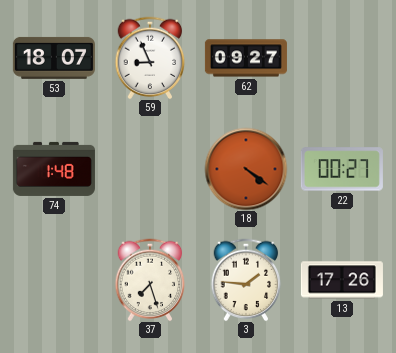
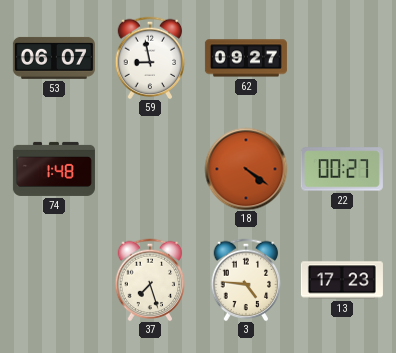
53: 18:07 -> 06:07
59: 8:56 -> 8:58
3: 1:46 -> 4:46
13: 17:26 -> 17:23
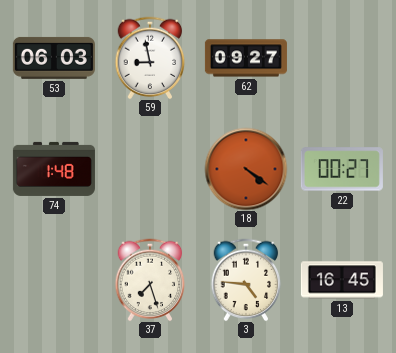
53: 06:07 -> 06:03
13: 17:23 -> 16:45
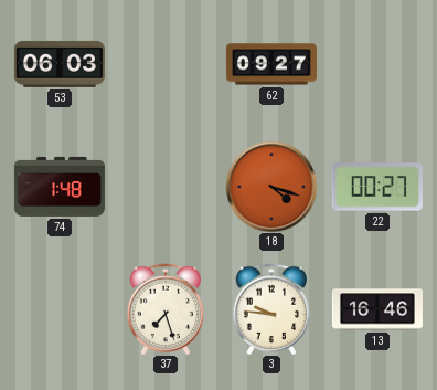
59: 8:58 -> none
18: 4:21 -> 4:18
3: 4:46 -> 9:46
13: 16:45 -> 16:46
